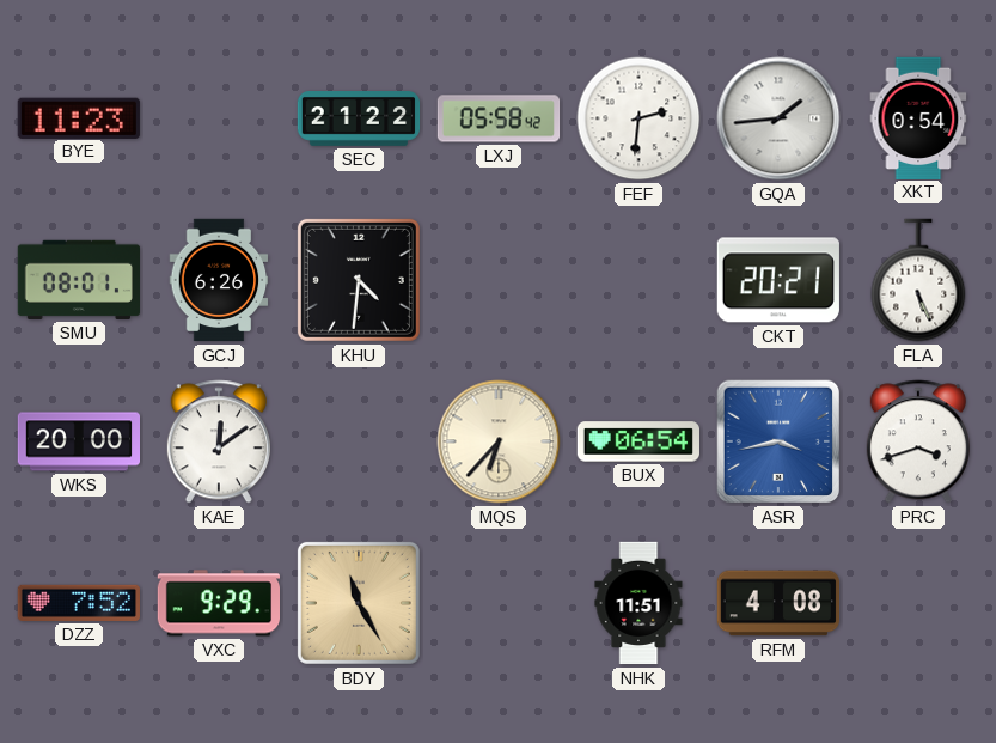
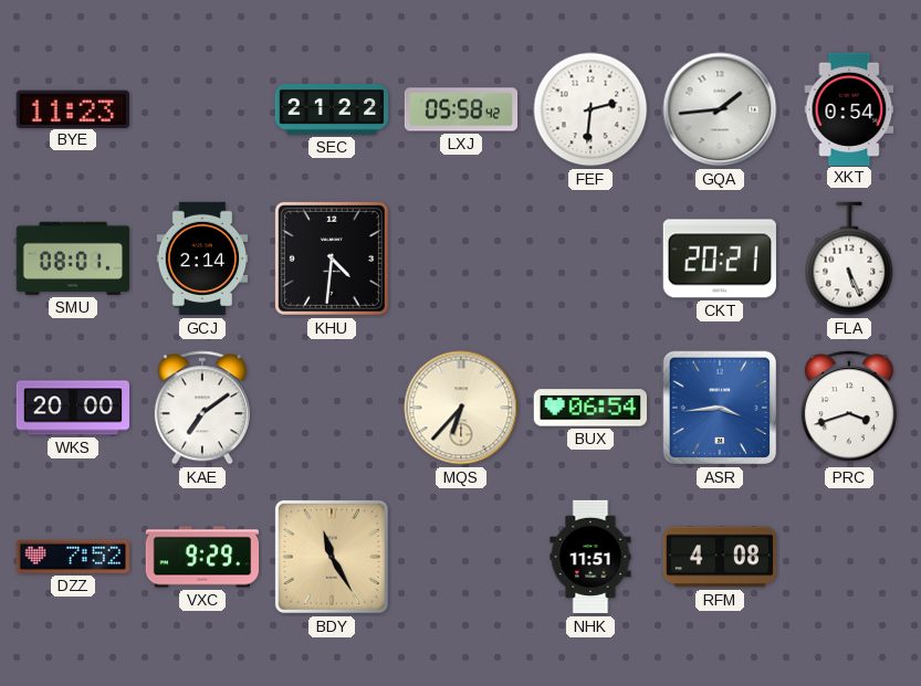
GCJ: 6:26 -> 2:14
KAE: 12:09 -> 7:09
ASR: 3:43 -> 3:44
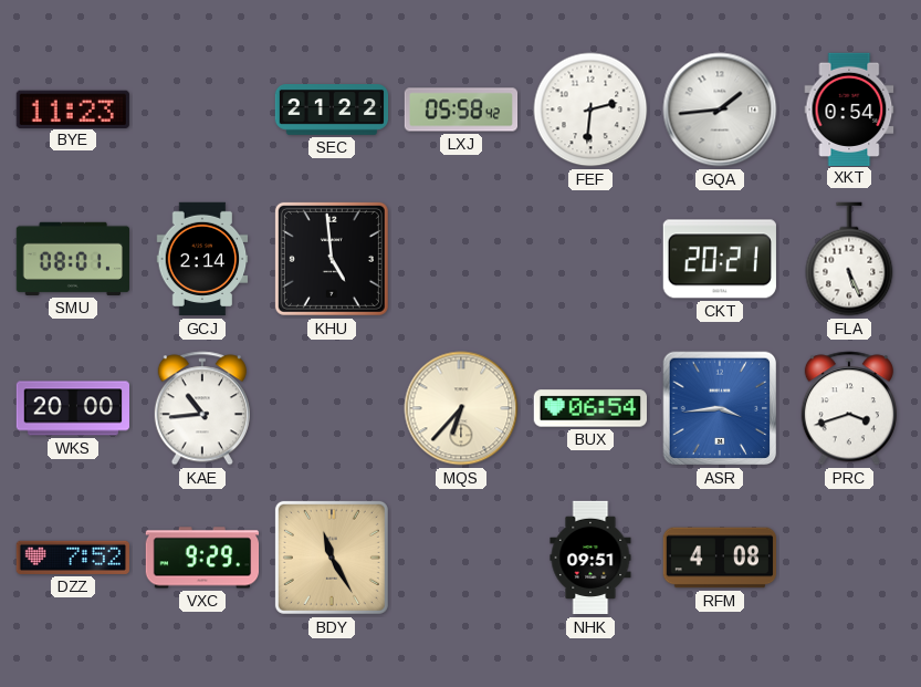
KHU: 4:31 -> 4:59
KAE: 7:09 -> 10:44
NHK: 11:51 -> 09:51
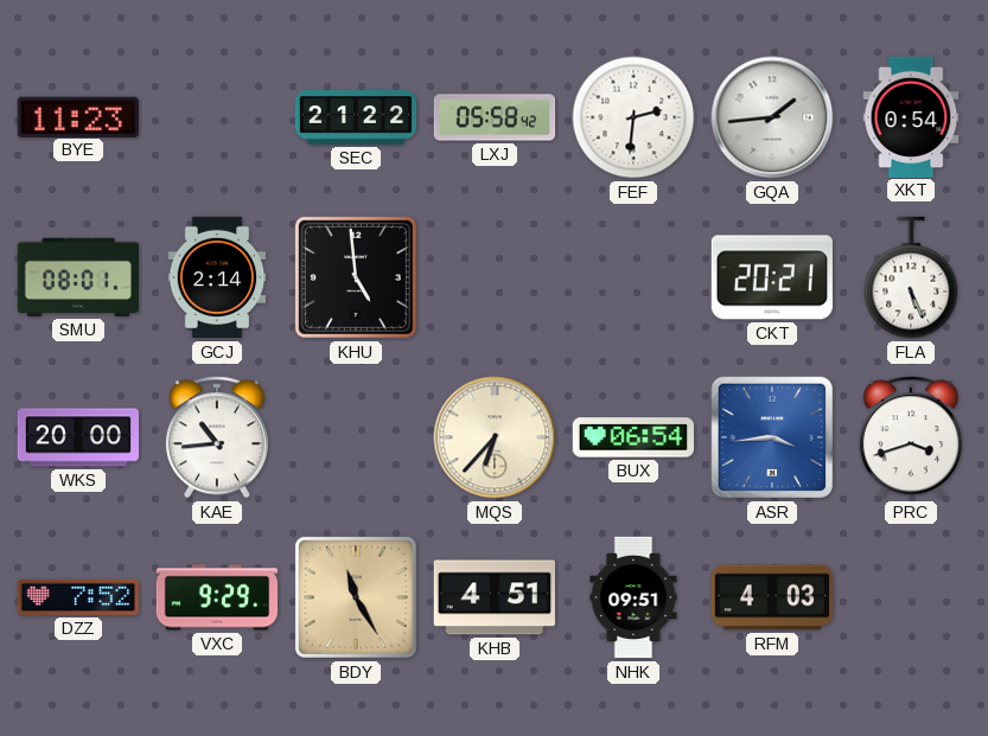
KHB: none -> 4:51
RFM: 4:08 -> 4:03
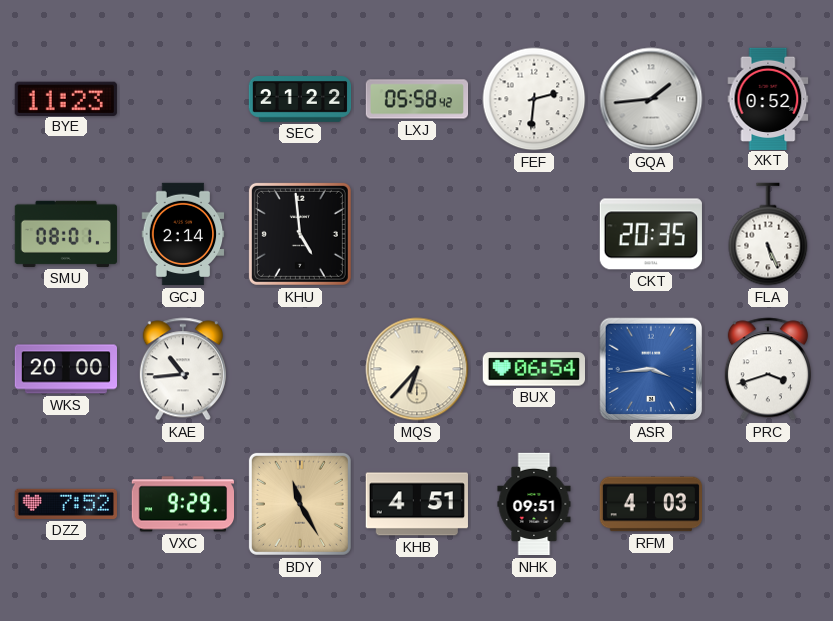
XKT: 0:54 -> 0:52
CKT: 20:21 -> 20:35
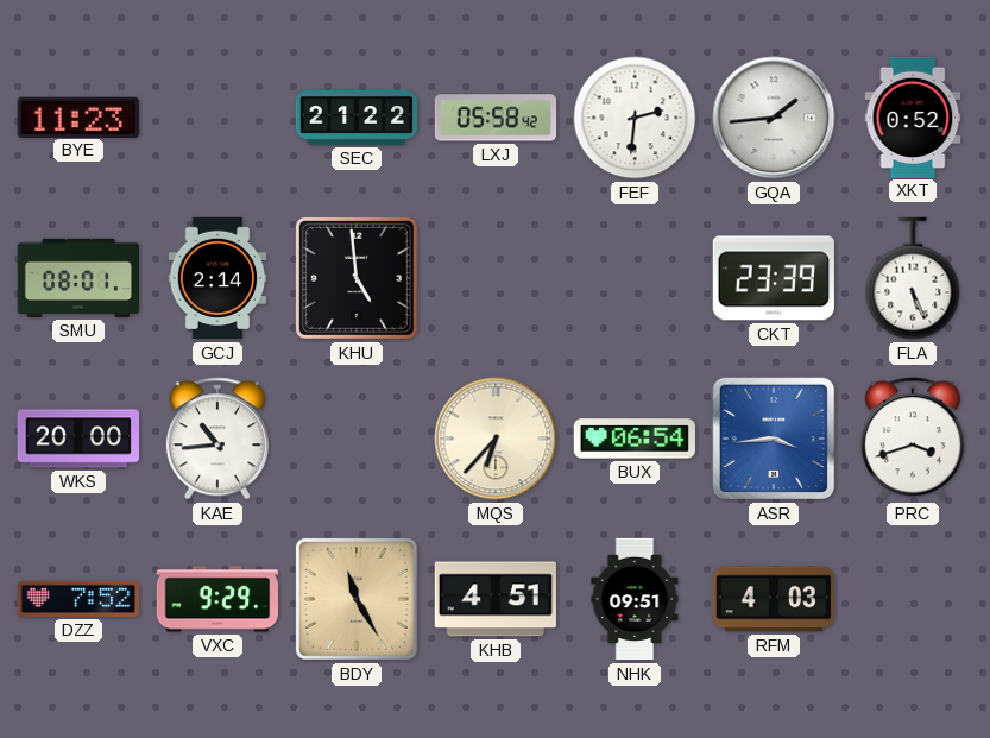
CKT: 20:35 -> 23:39
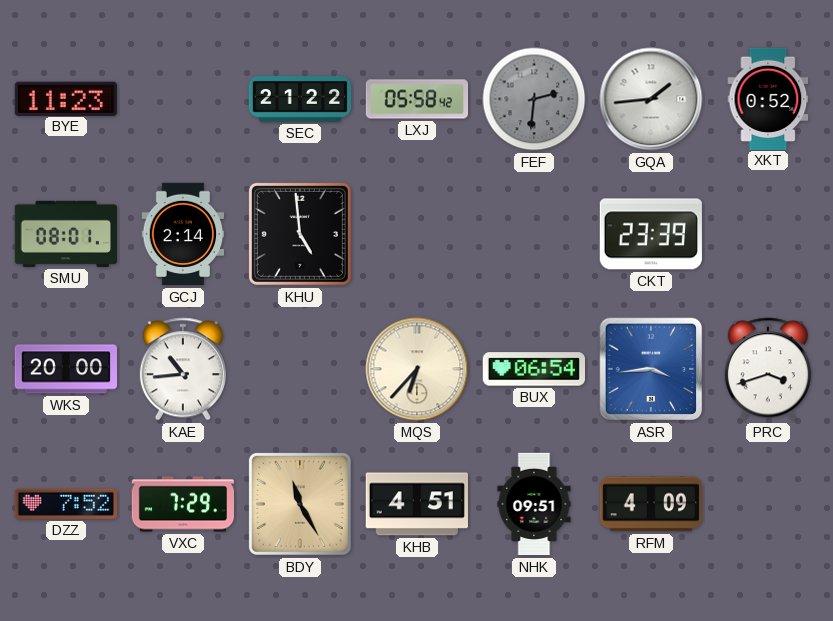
FEF dial: white -> grey
FLA: 5:26 -> none
VXC: 9:29 -> 7:29
RFM: 4:03 -> 4:09
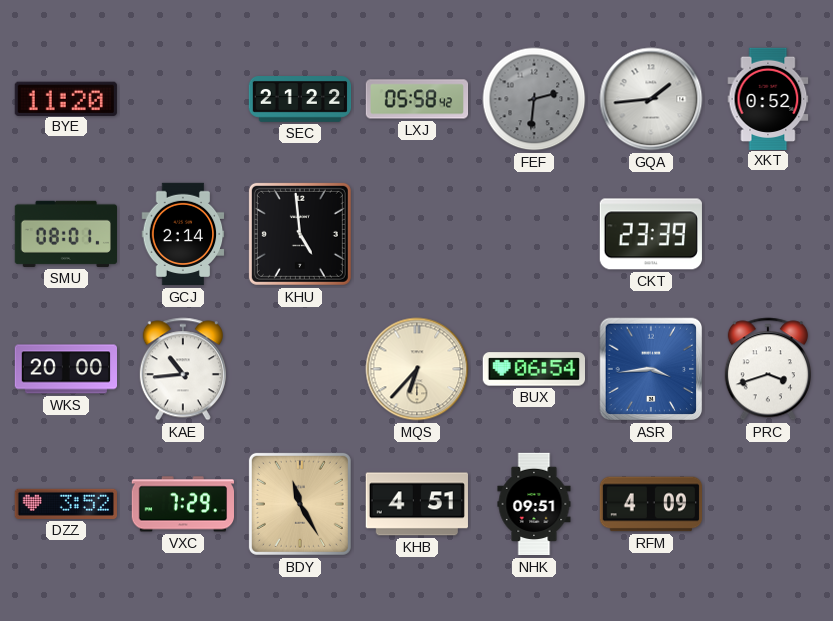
BYE: 11:23 -> 11:20
DZZ: 7:52 -> 3:52
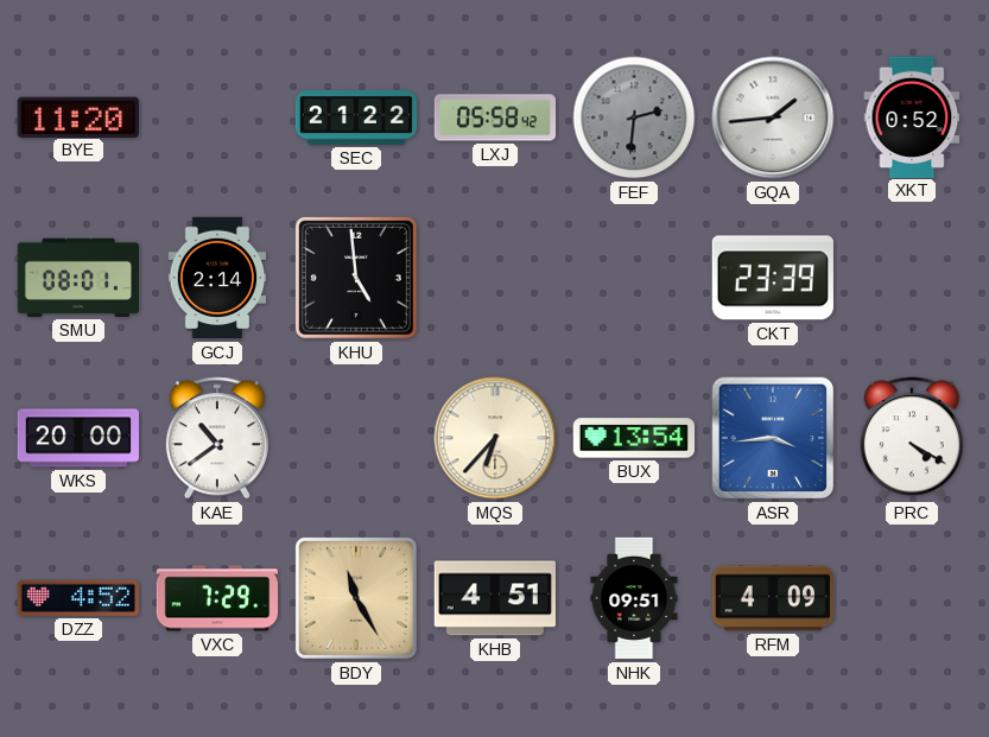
KAE: 10:44 -> 10:39
BUX: 06:54 -> 13:54
PRC: 3:42 -> 4:20
DZZ: 3:52 -> 4:52
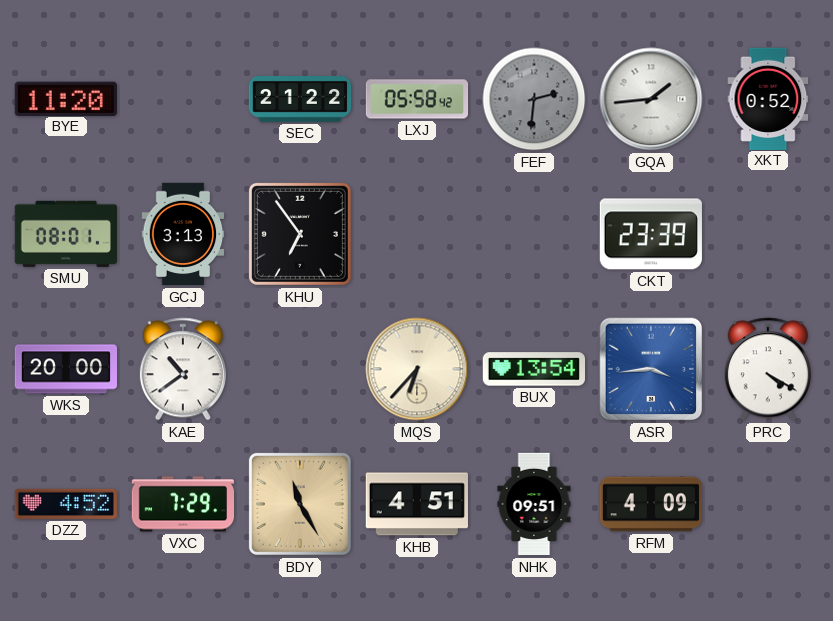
GCJ: 2:14 -> 3:13
KHU: 4:59 -> 6:54
